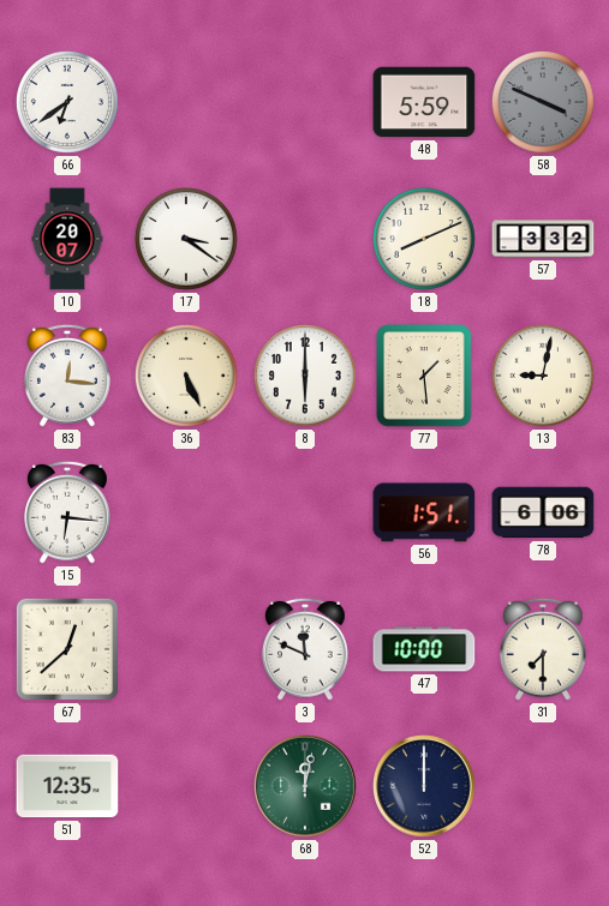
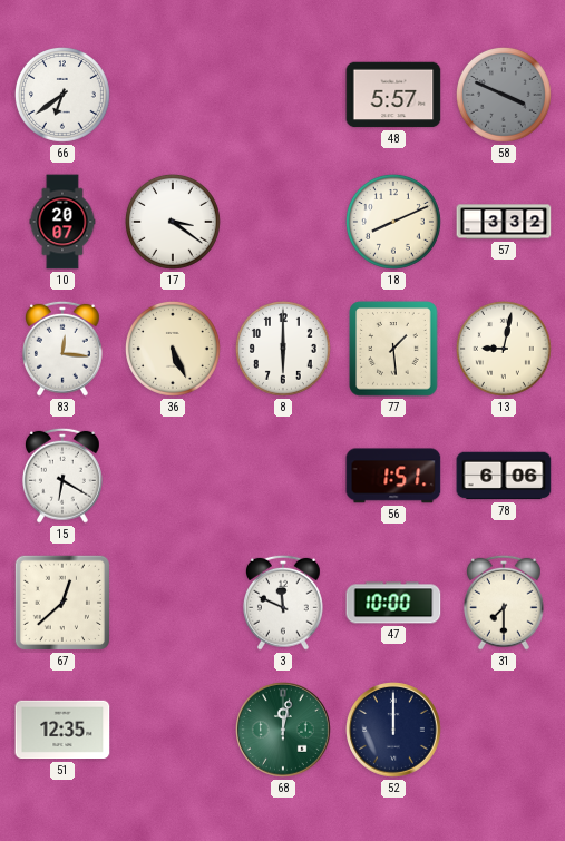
48: 5:59 -> 5:57
15: 6:16 -> 6:20
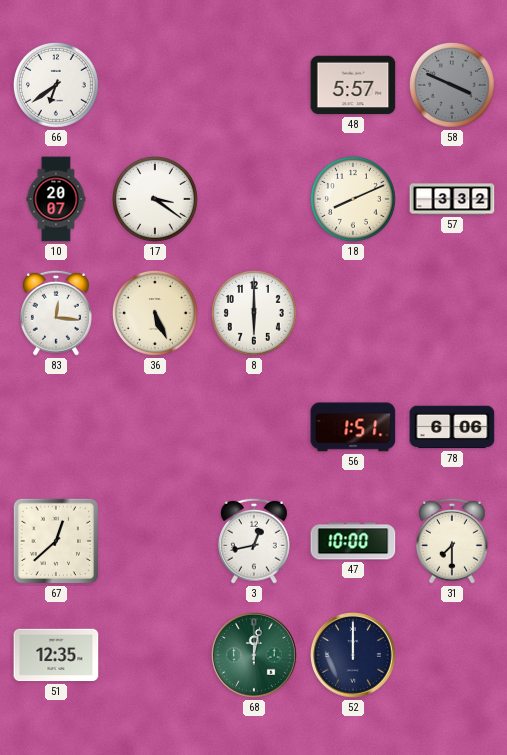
77: 1:29 -> none
13: 9:02 -> none
15: 6:20 -> none
3: 11:49 -> 12:43
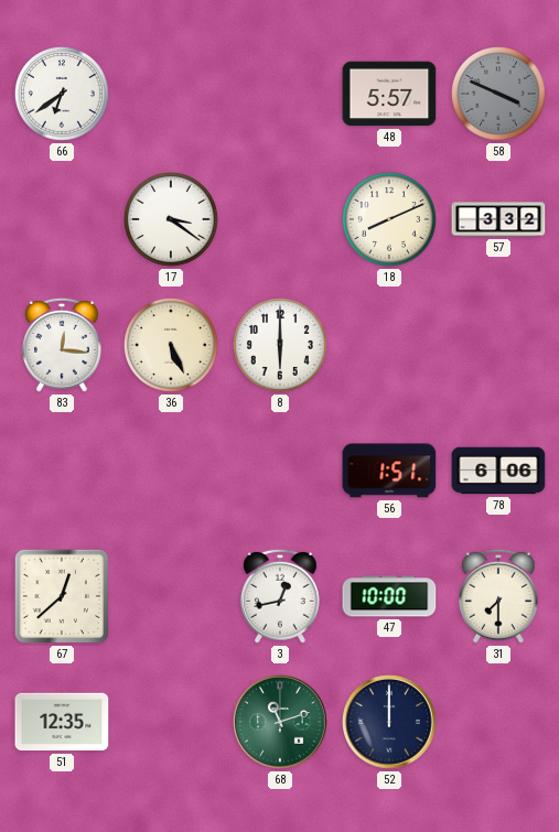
10: 20:07 -> none
68: 12:02 -> 11:12
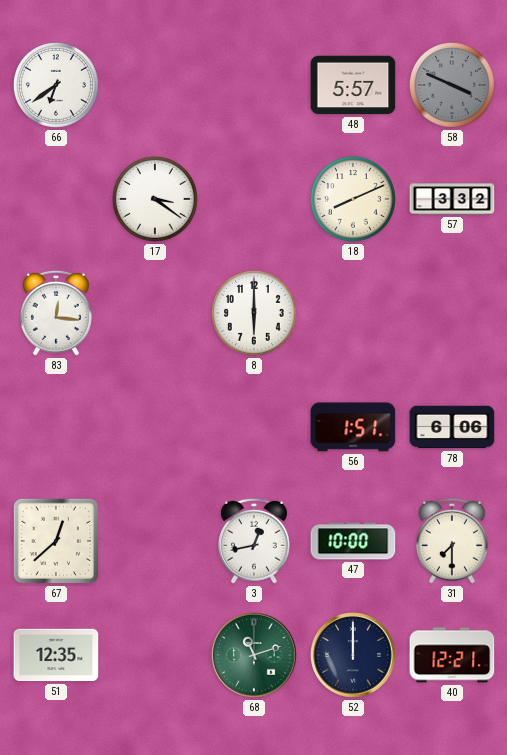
36: 5:26 -> none
40: none -> 12:21
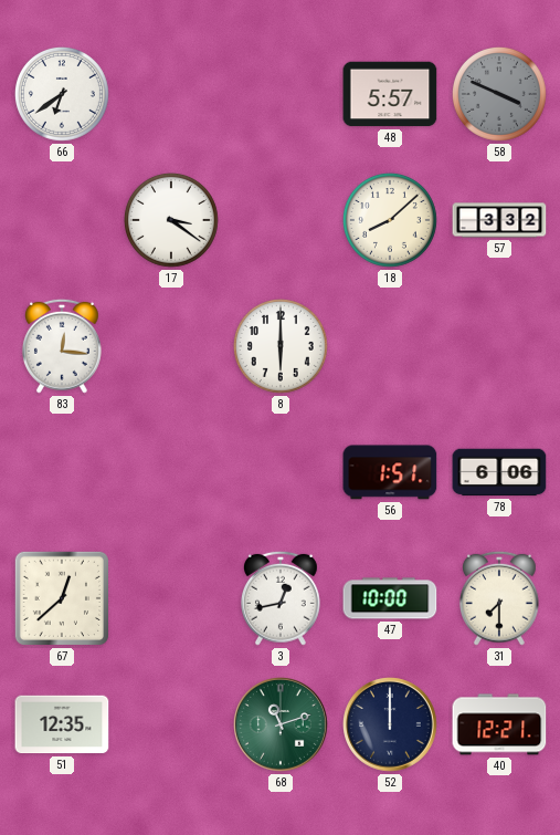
18: 8:11 -> 8:08
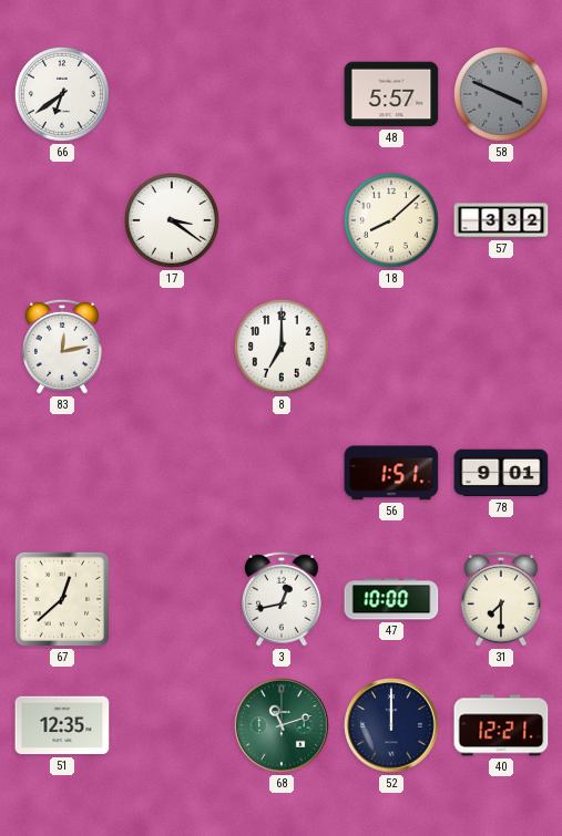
83: 12:16 -> 12:13
8: 6:00 -> 7:00
78: 6:06 -> 9:01
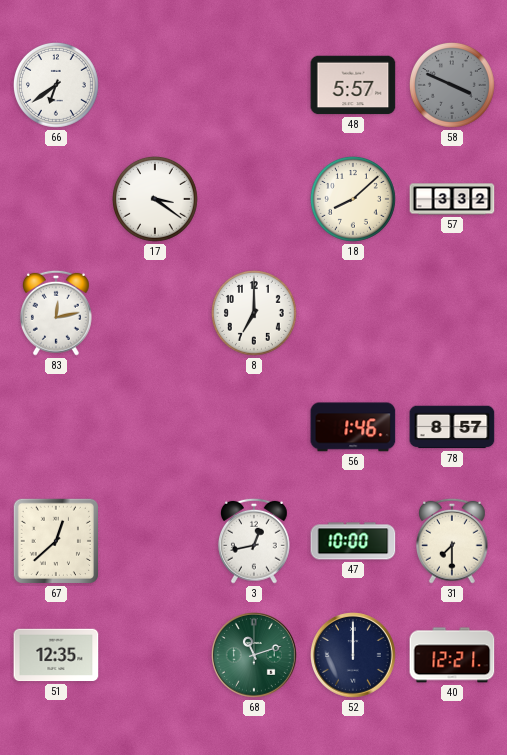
56: 1:51 -> 1:46
78: 9:01 -> 8:57
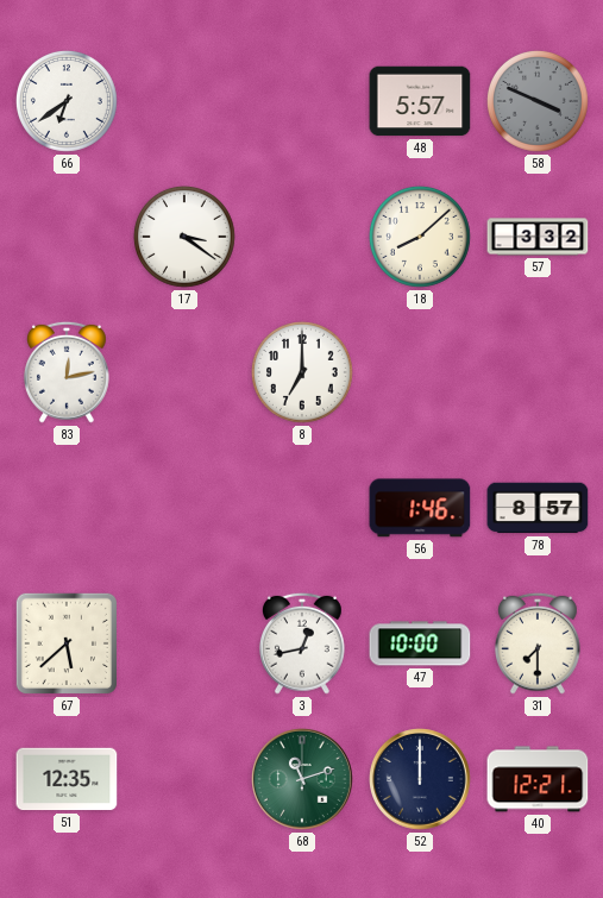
67: 12:38 -> 5:38
